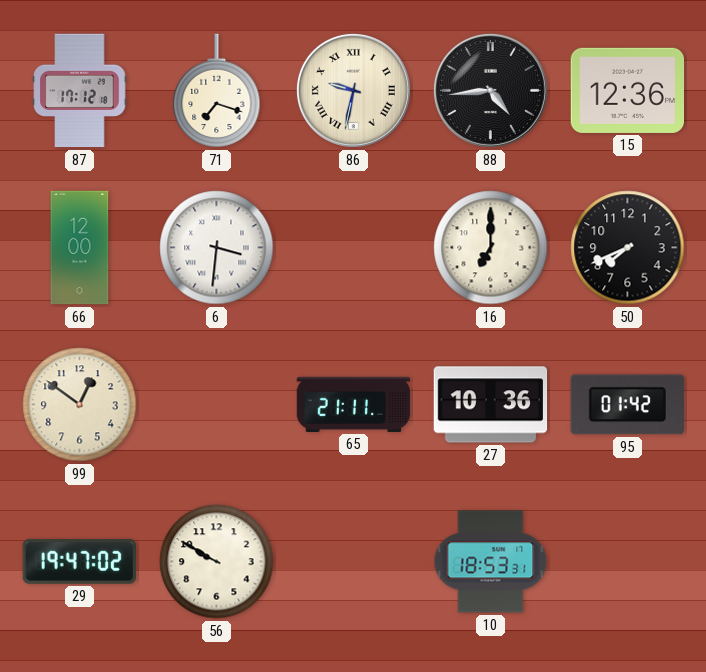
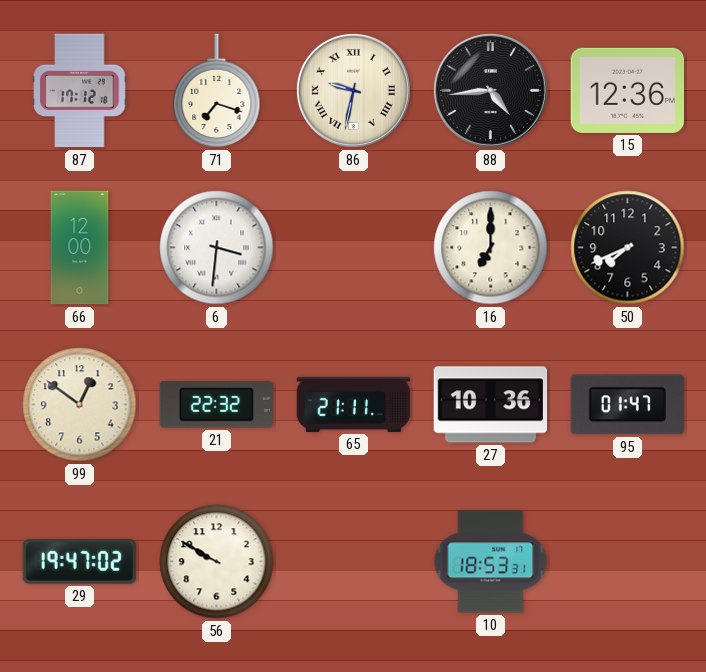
21: none -> 22:32
95: 01:42 -> 01:47
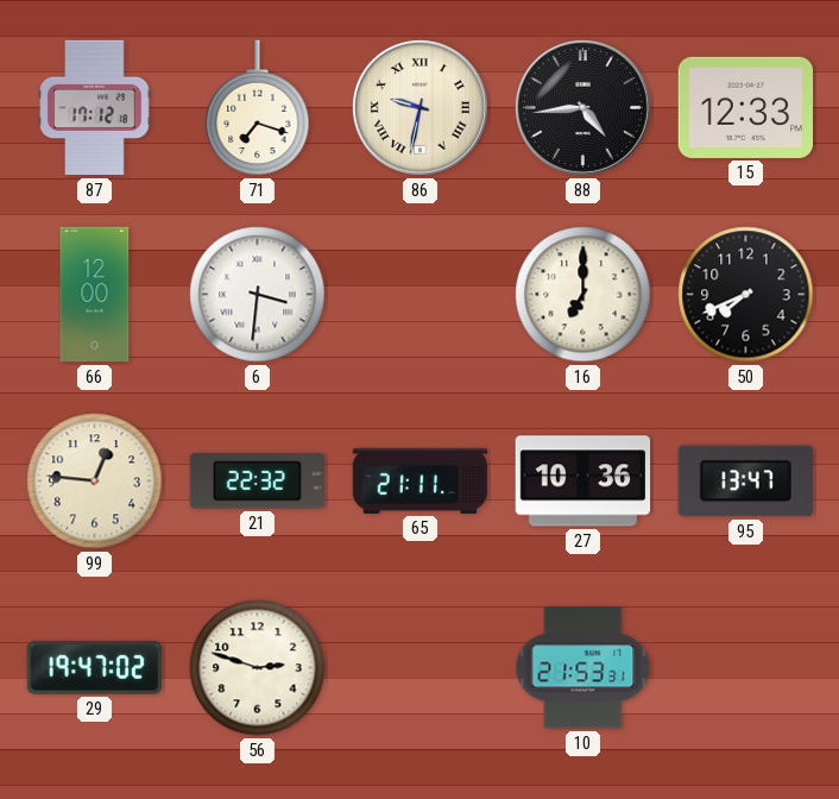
15: 12:36 -> 12:33
99: 12:51 -> 12:46
95: 01:47 -> 13:47
56: 9:50 -> 2:48
10: 18:53 -> 21:53
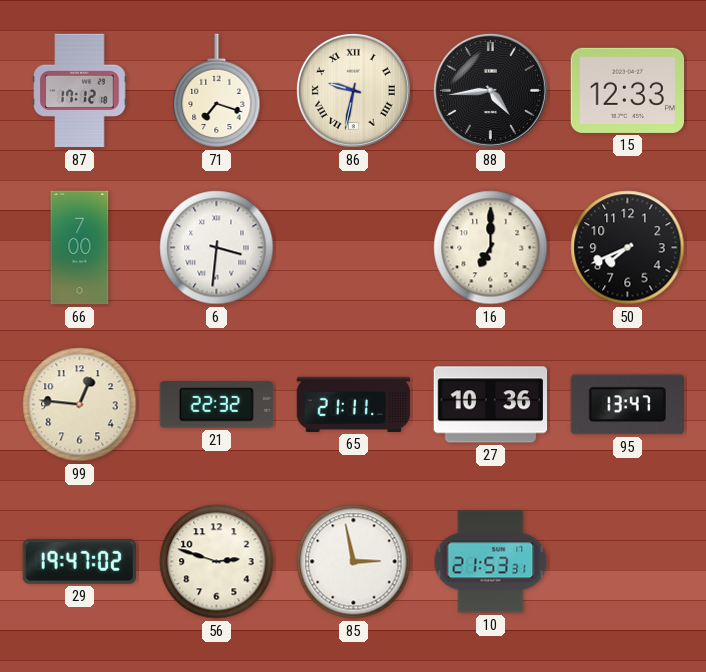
66: 12:00 -> 7:00
85: none -> 2:58
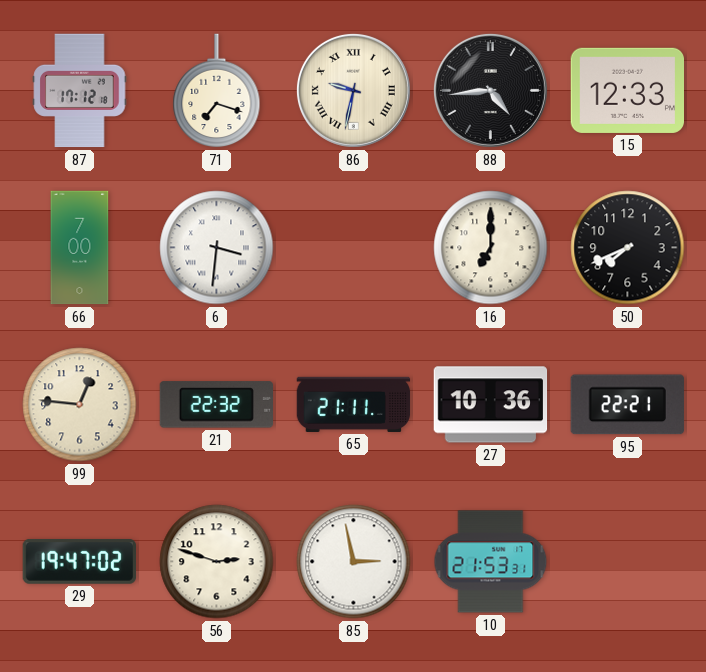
95: 13:47 -> 22:21
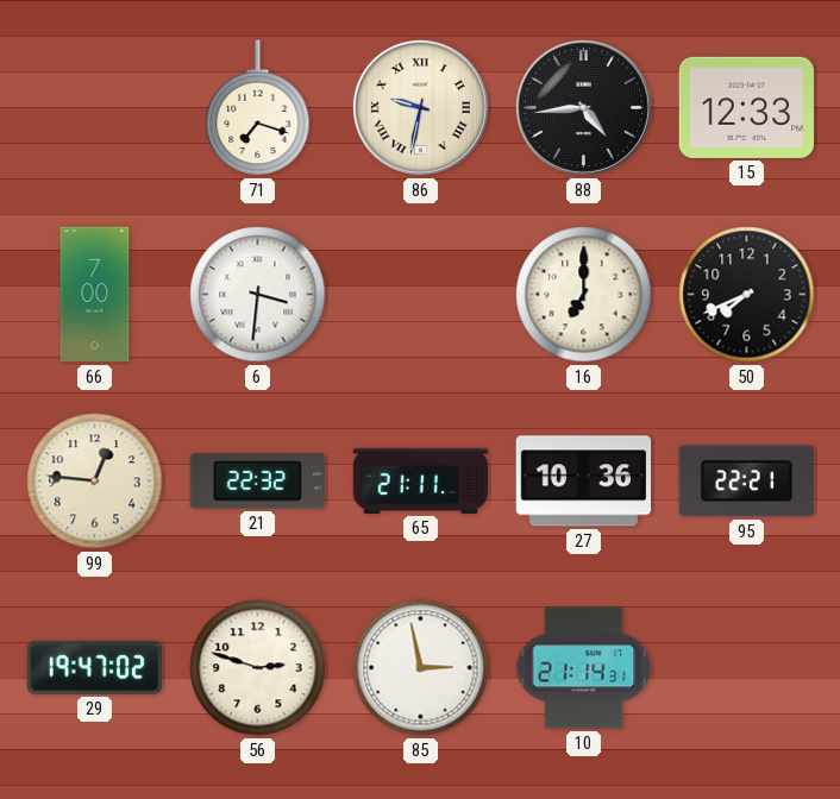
87: 17:12 -> none
10: 21:53 -> 21:14
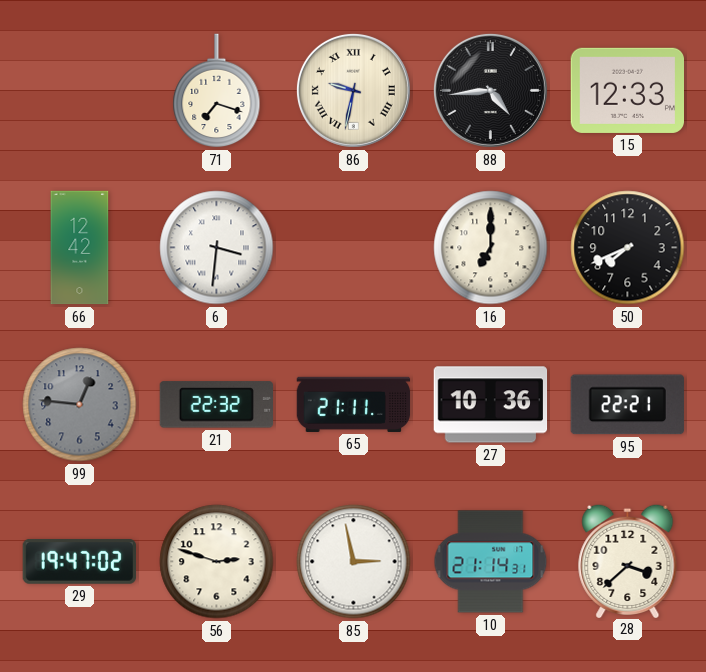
66: 7:00 -> 12:42
99 dial: cream -> grey
28: none -> 3:38
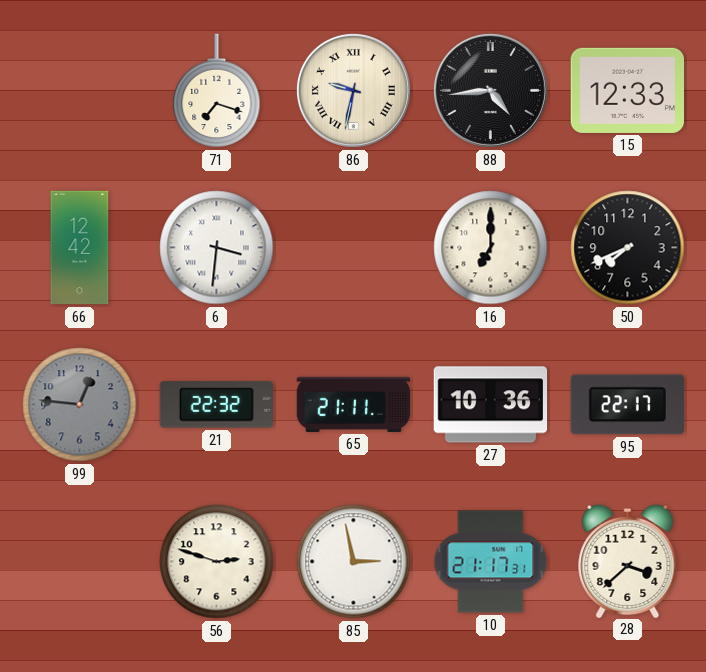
95: 22:21 -> 22:17
29: 19:47 -> none
10: 21:14 -> 21:17
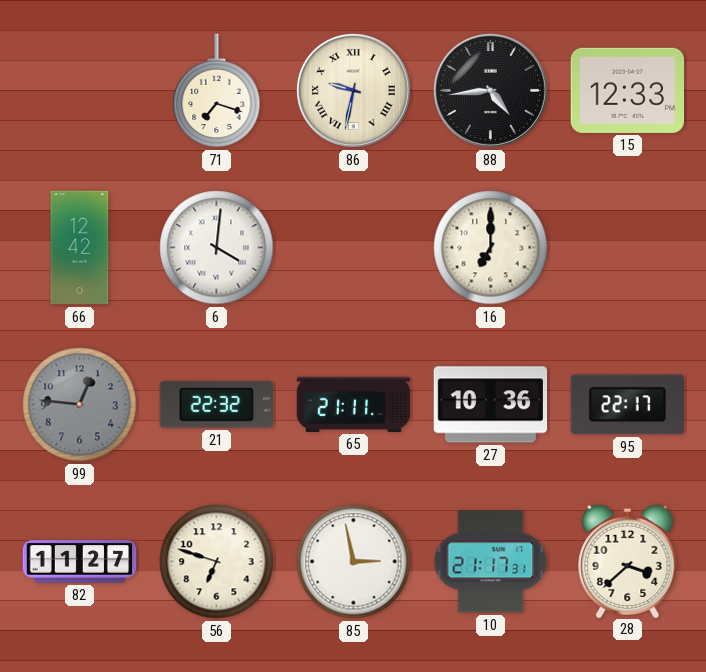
6: 3:31 -> 4:01
50: 7:41 -> none
82: none -> 11:27
56: 2:48 -> 6:48
